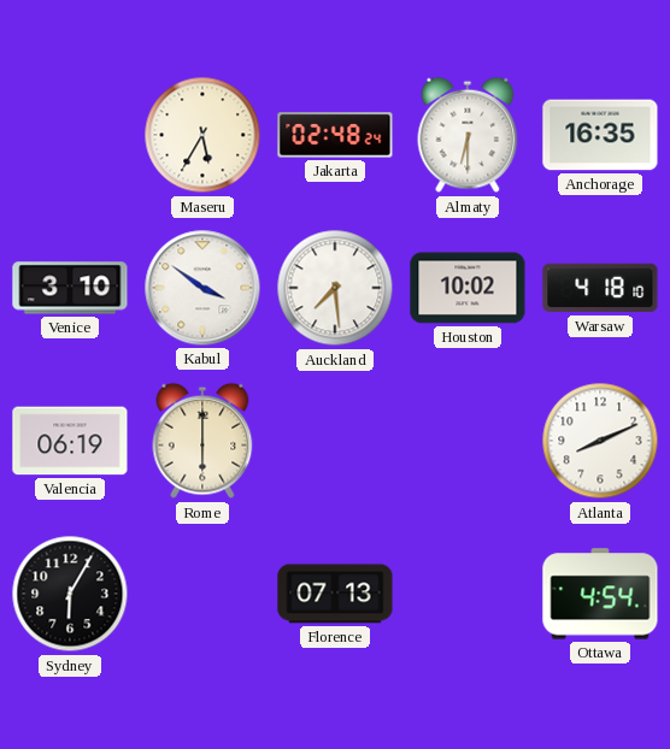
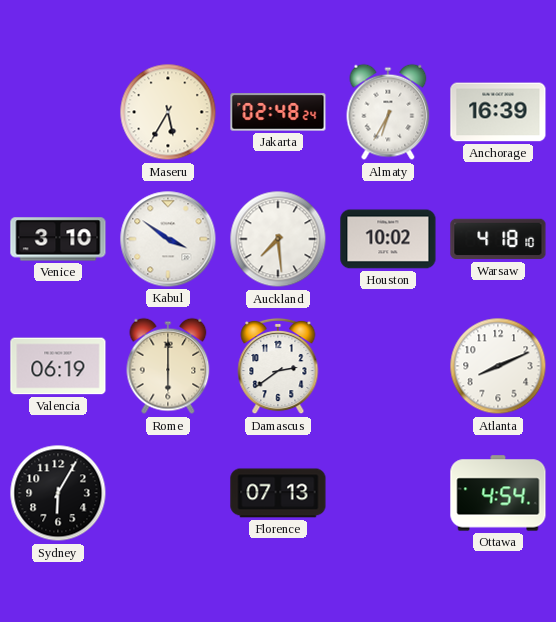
Almaty: 6:30 -> 6:35
Anchorage: 16:35 -> 16:39
Damascus: none -> 2:39
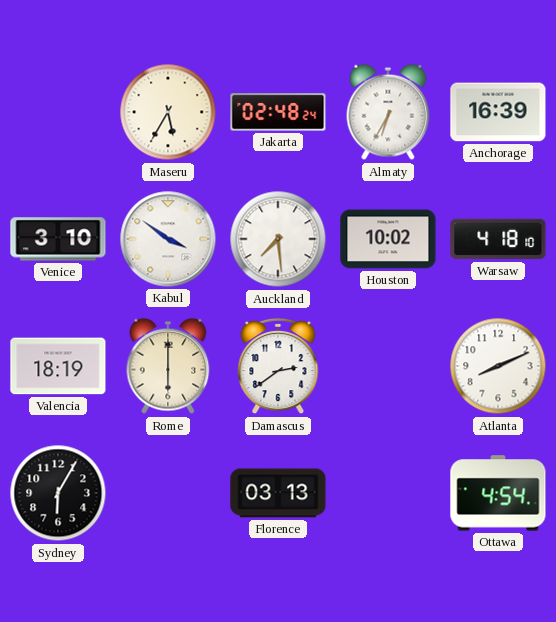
Valencia: 06:19 -> 18:19
Florence: 07:13 -> 03:13
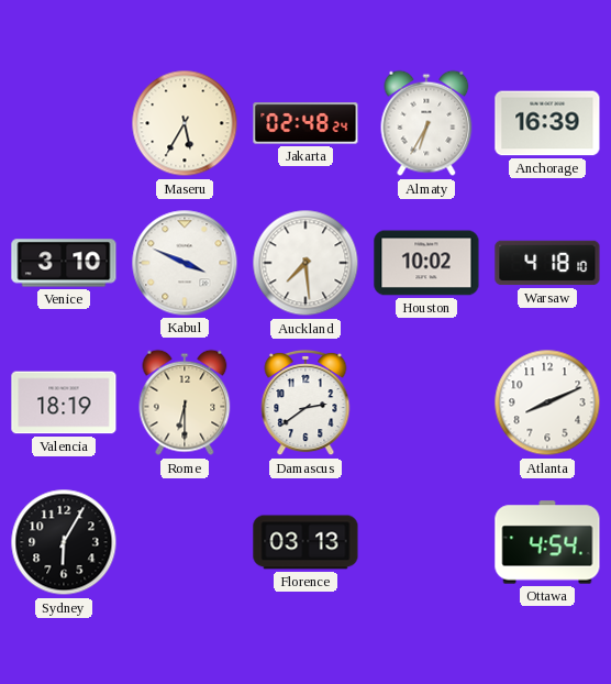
Kabul: 3:51 -> 3:49
Rome: 6:00 -> 6:30
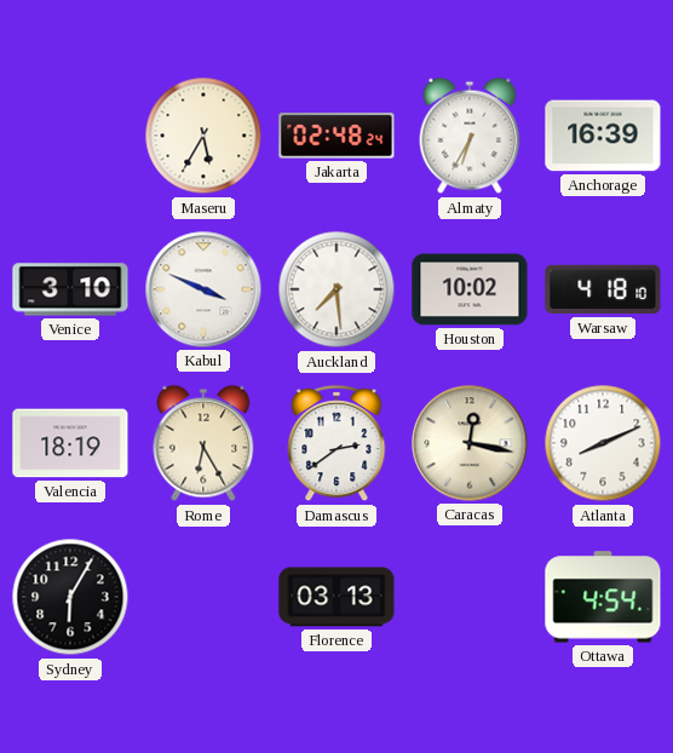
Rome: 6:30 -> 6:25
Caracas: none -> 12:17
